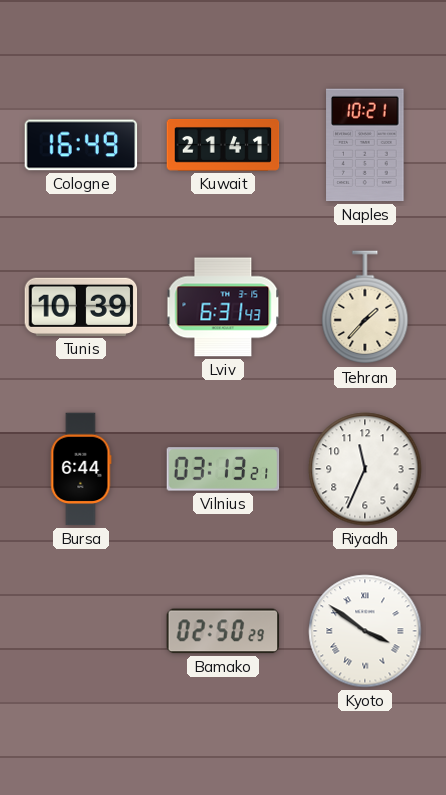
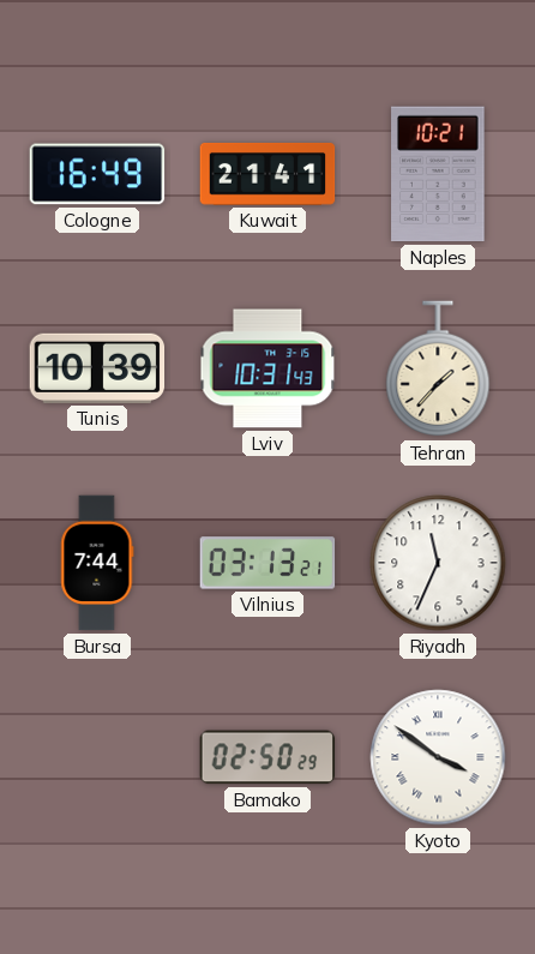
Lviv: 6:31 -> 10:31
Bursa: 6:44 -> 7:44
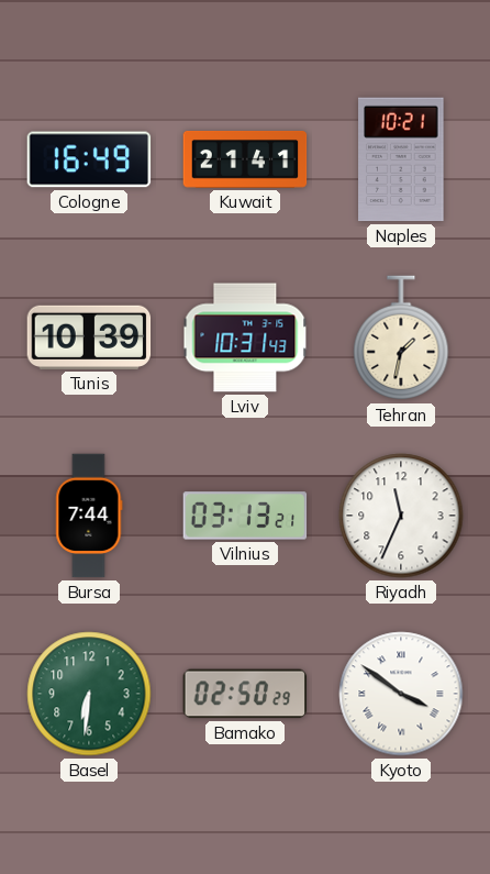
Tehran: 1:37 -> 1:32
Basel: none -> 6:31
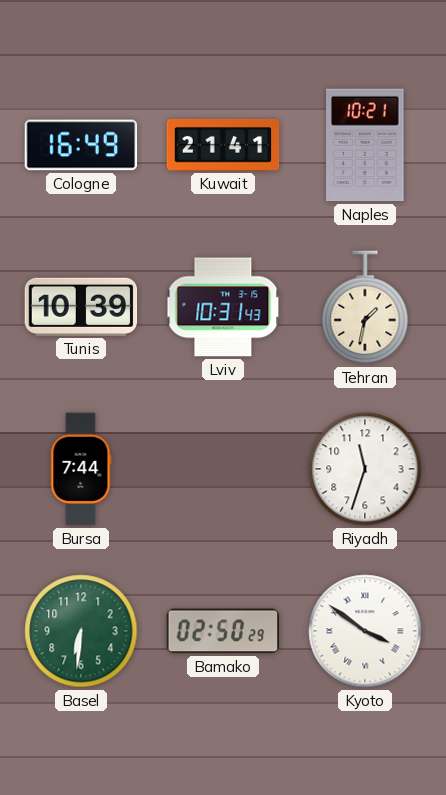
Vilnius: 03:13 -> none
Riyadh: 11:34 -> 11:33
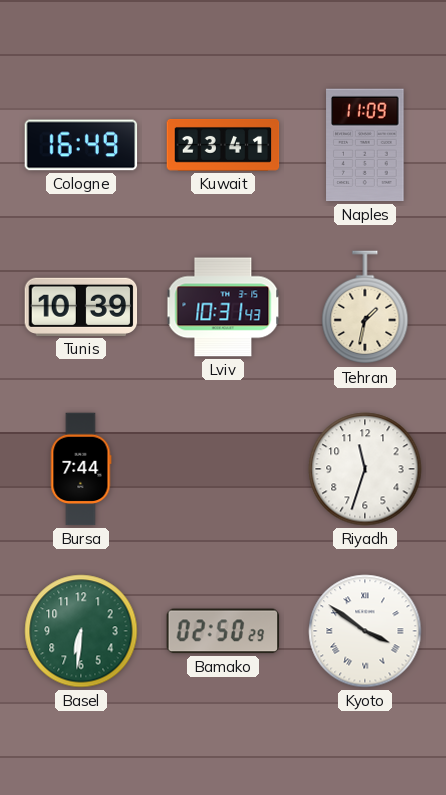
Kuwait: 21:41 -> 23:41
Naples: 10:21 -> 11:09
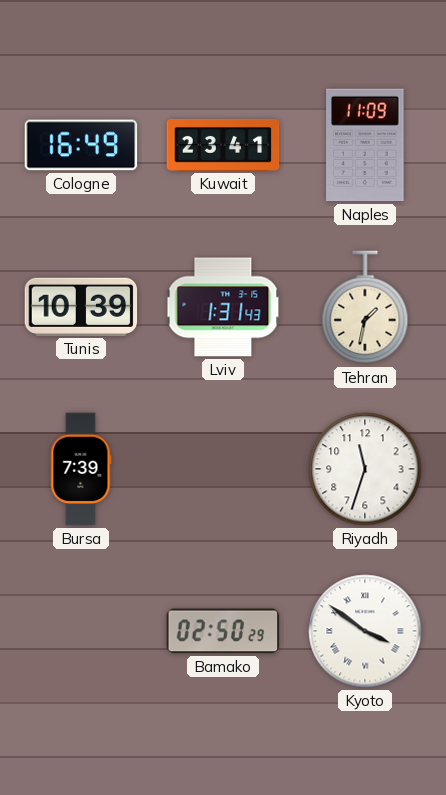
Lviv: 10:31 -> 1:31
Bursa: 7:44 -> 7:39
Basel: 6:31 -> none
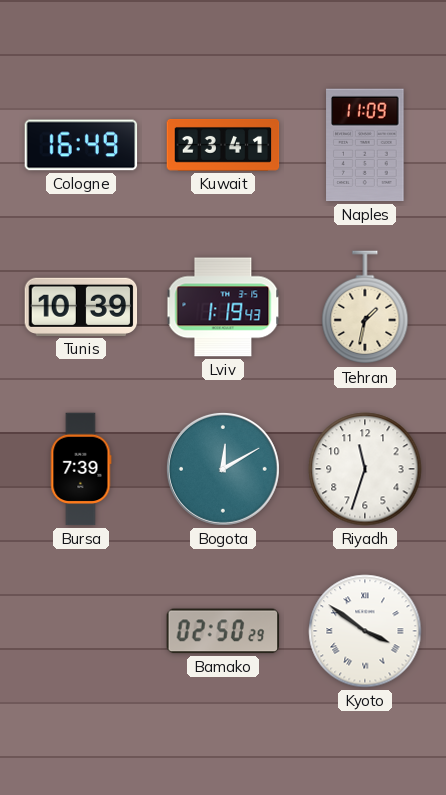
Lviv: 1:31 -> 1:19
Bogota: none -> 12:10
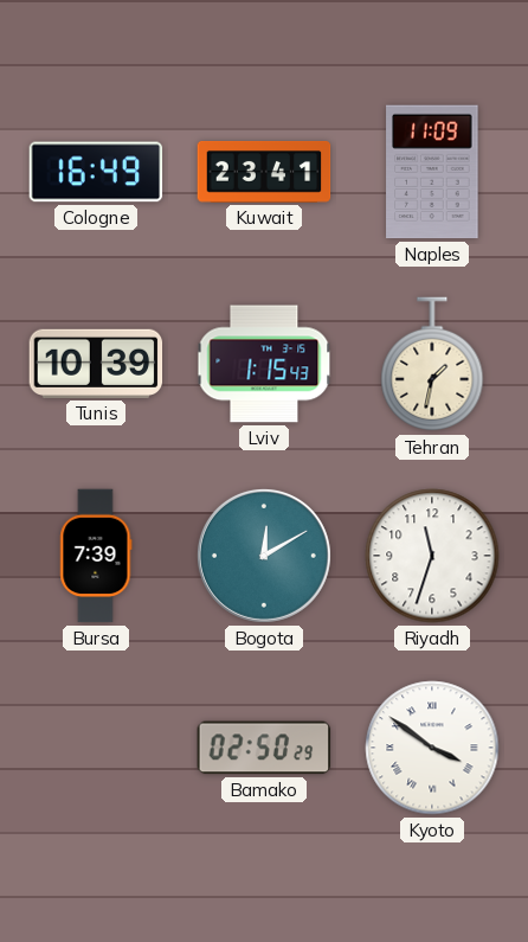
Lviv: 1:19 -> 1:15
